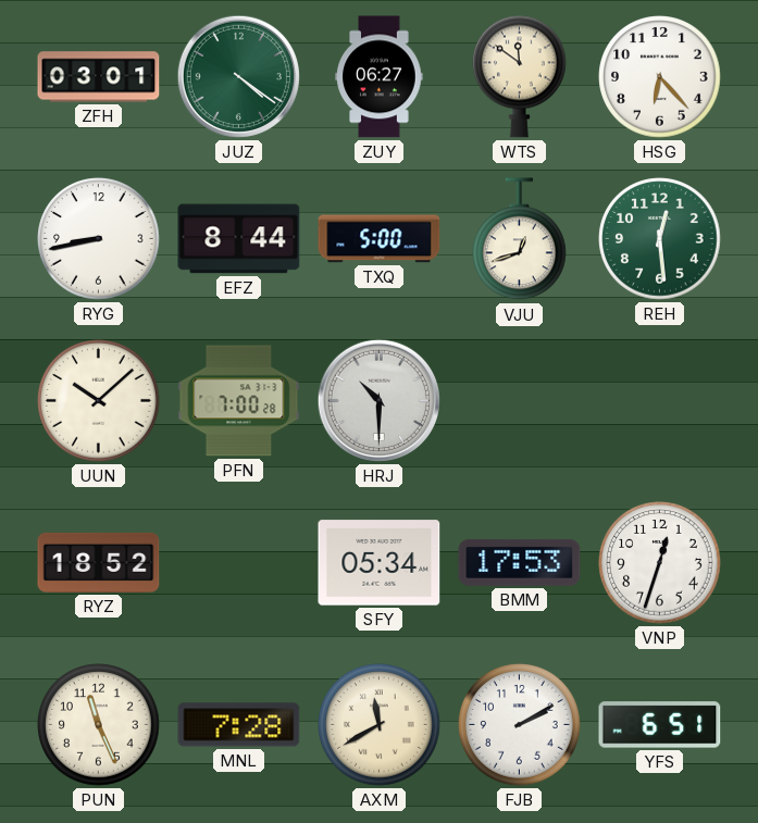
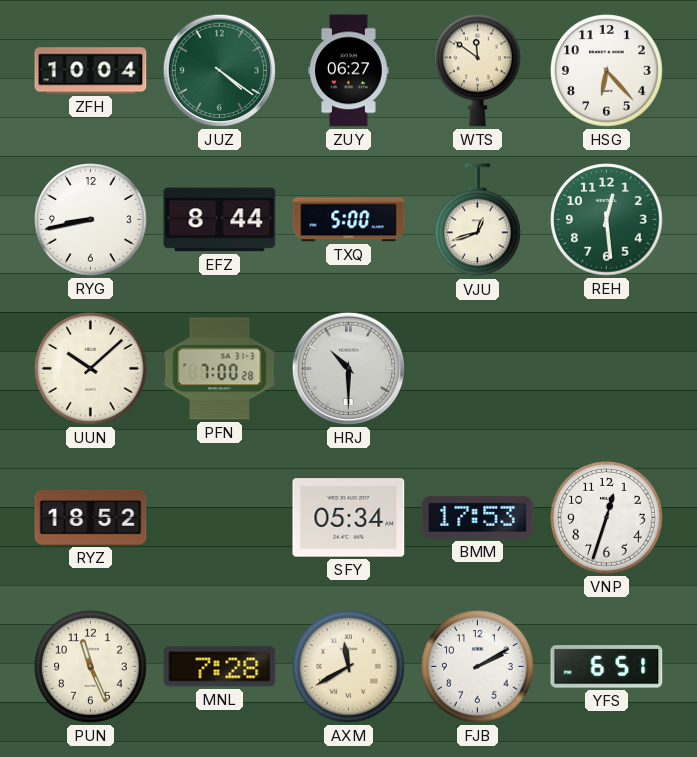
ZFH: 03:01 -> 10:04
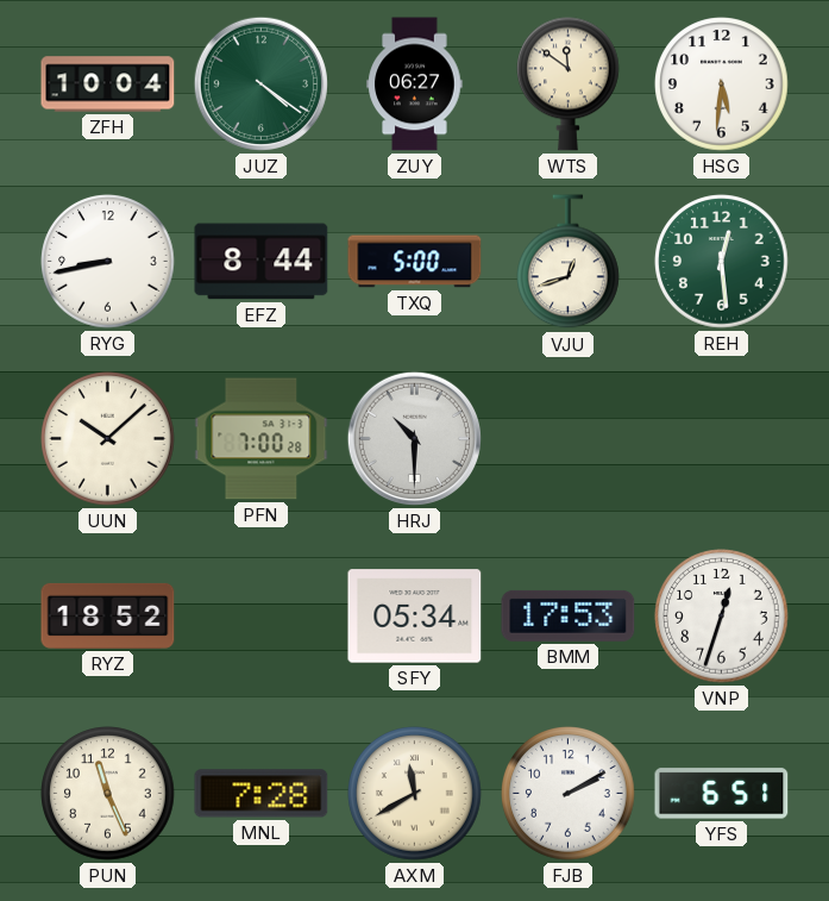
HSG: 6:23 -> 5:31
